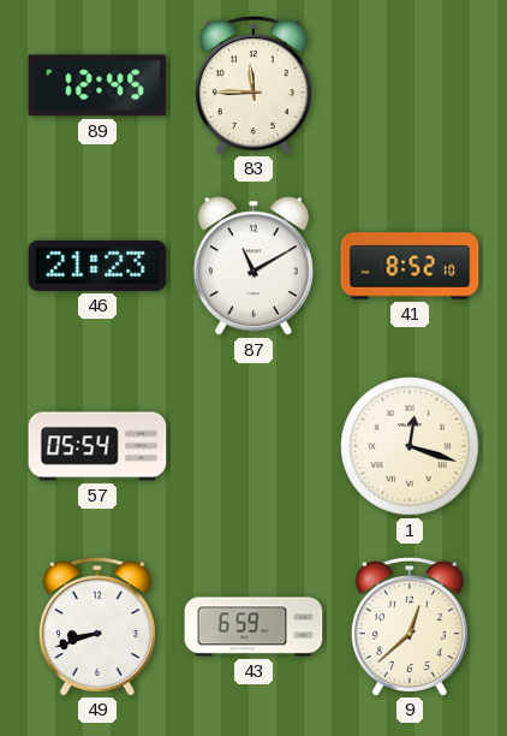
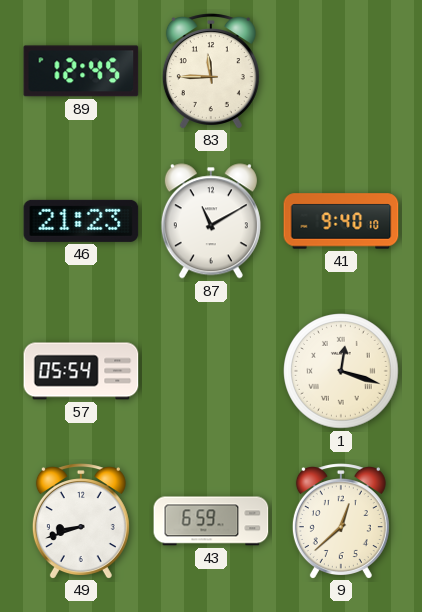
41: 8:52 -> 9:40
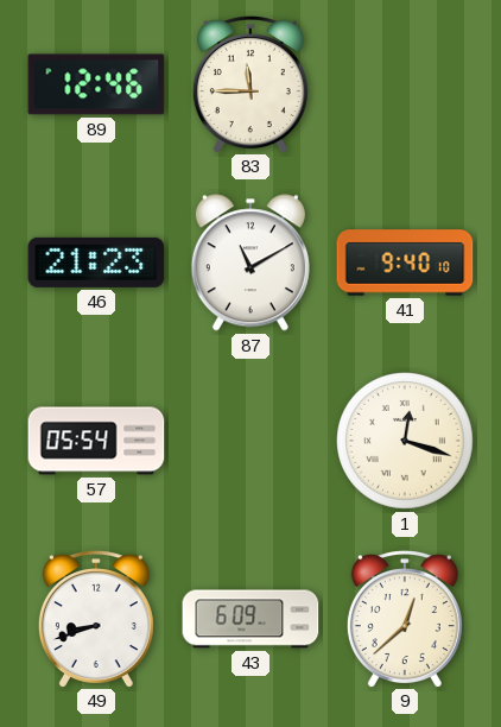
89: 12:45 -> 12:46
43: 6:59 -> 6:09
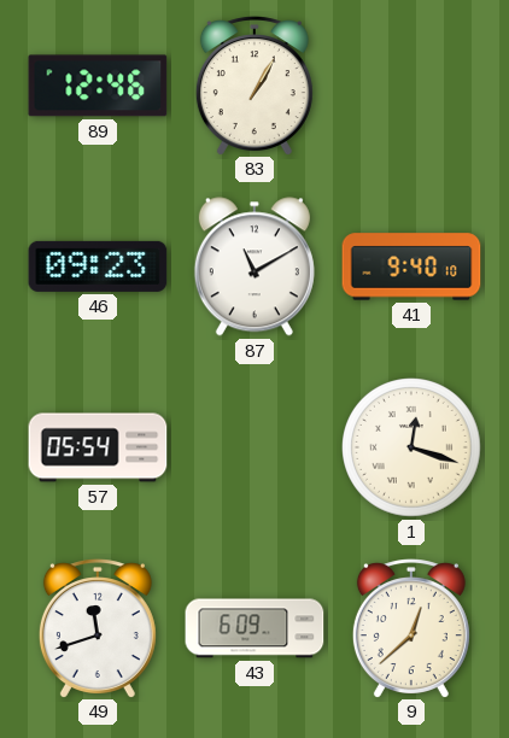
83: 11:45 -> 1:05
46: 21:23 -> 09:23
49: 8:42 -> 11:42
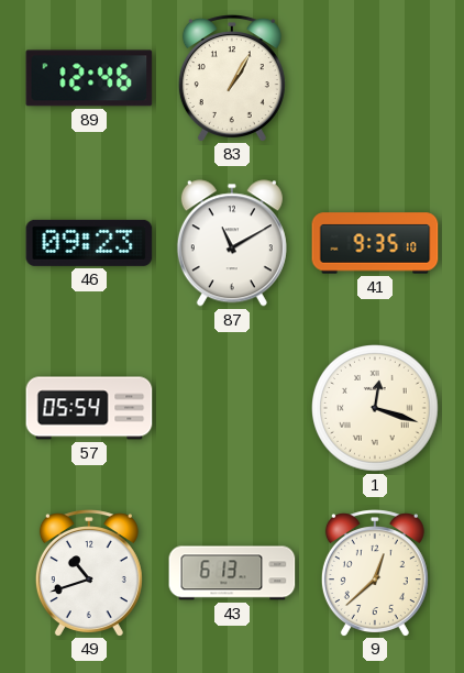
41: 9:40 -> 9:35
49: 11:42 -> 10:42
43: 6:09 -> 6:13
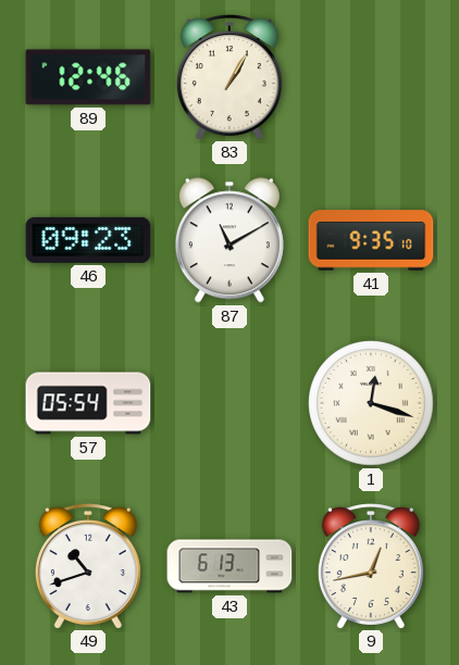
9: 12:38 -> 12:43
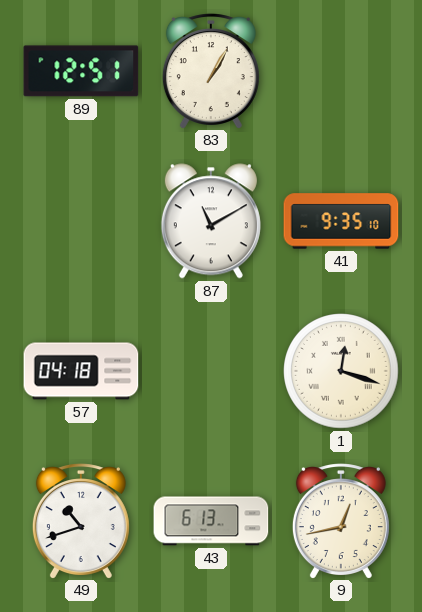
89: 12:46 -> 12:51
46: 09:23 -> none
57: 05:54 -> 04:18
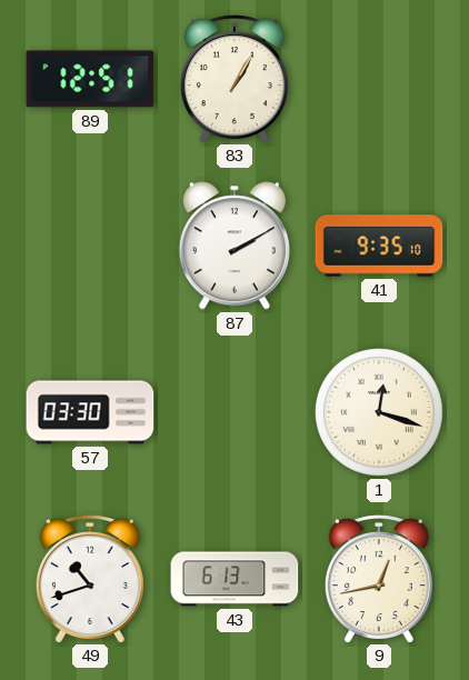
87: 11:10 -> 2:10
57: 04:18 -> 03:30
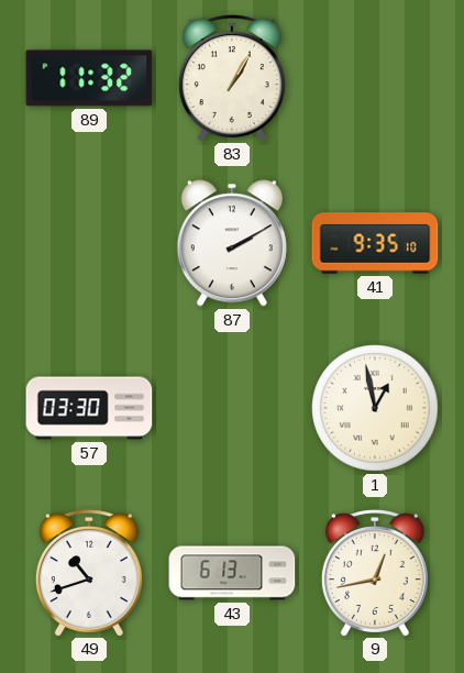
89: 12:51 -> 11:32
1: 12:18 -> 12:58
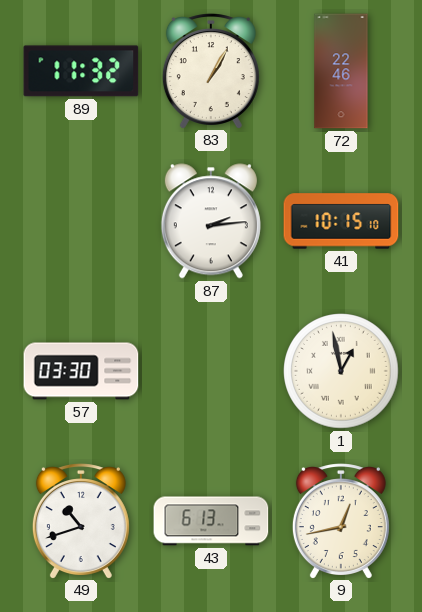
72: none -> 22:46
87: 2:10 -> 2:14
41: 9:35 -> 10:15
